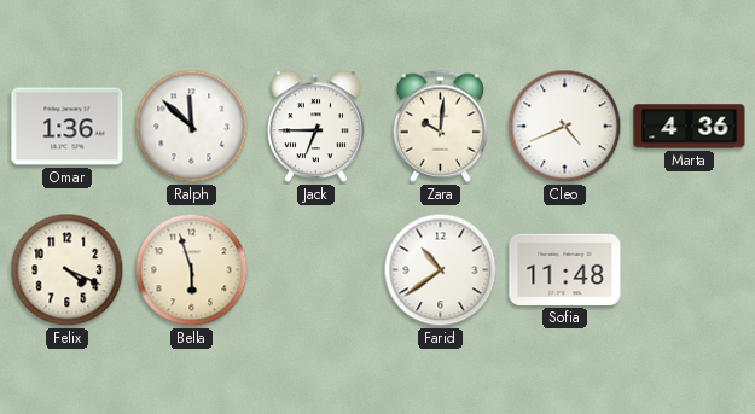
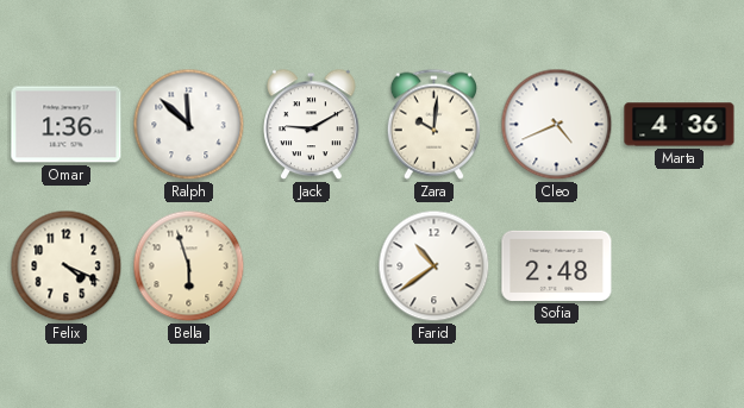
Jack: 6:45 -> 9:10
Sofia: 11:48 -> 2:48
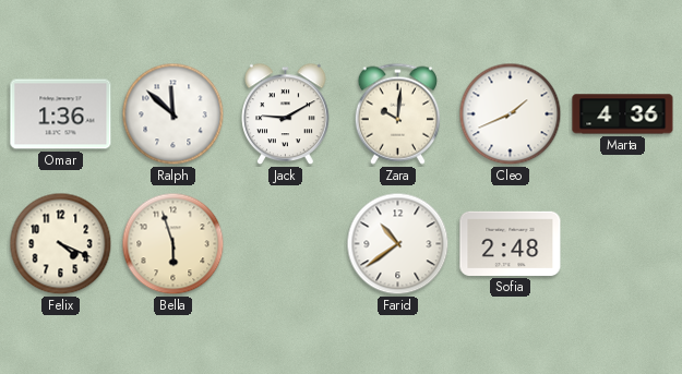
Cleo: 4:41 -> 1:41
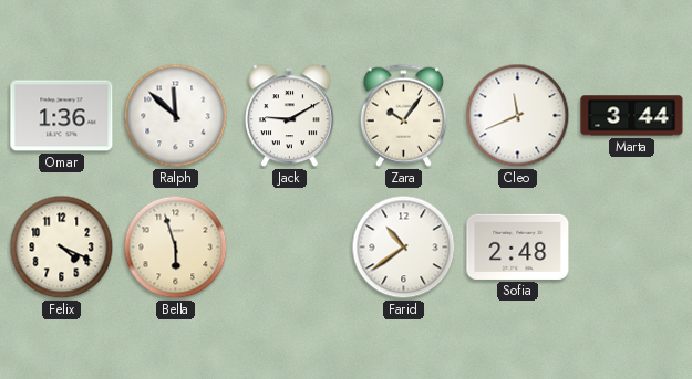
Zara: 10:01 -> 10:06
Cleo: 1:41 -> 11:41
Marta: 4:36 -> 3:44
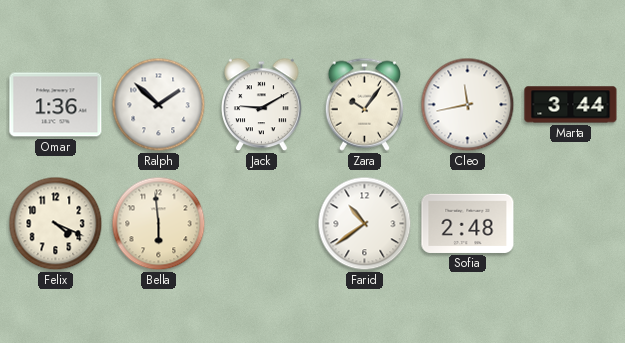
Ralph: 11:52 -> 1:52
Cleo: 11:41 -> 11:43
Bella: 5:57 -> 5:59
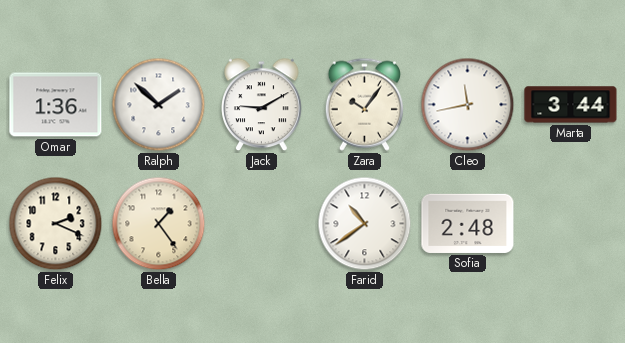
Felix: 4:19 -> 2:19
Bella: 5:59 -> 1:24
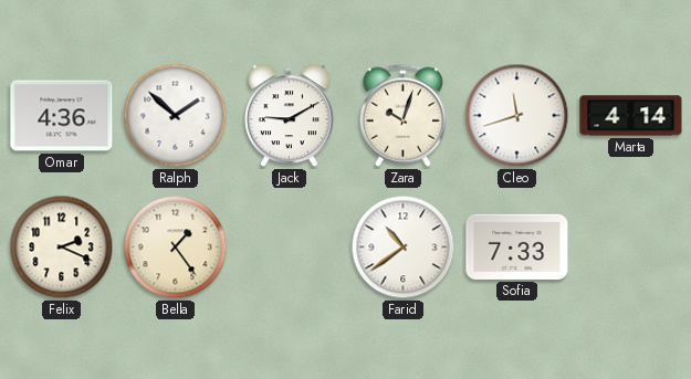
Omar: 1:36 -> 4:36
Zara: 10:06 -> 10:03
Cleo: 11:43 -> 11:42
Marta: 3:44 -> 4:14
Sofia: 2:48 -> 7:33
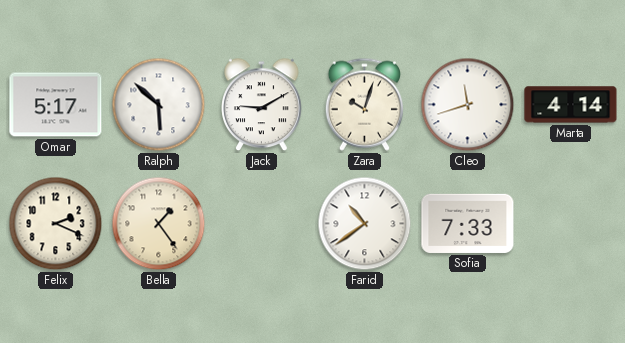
Omar: 4:36 -> 5:17
Ralph: 1:52 -> 5:52
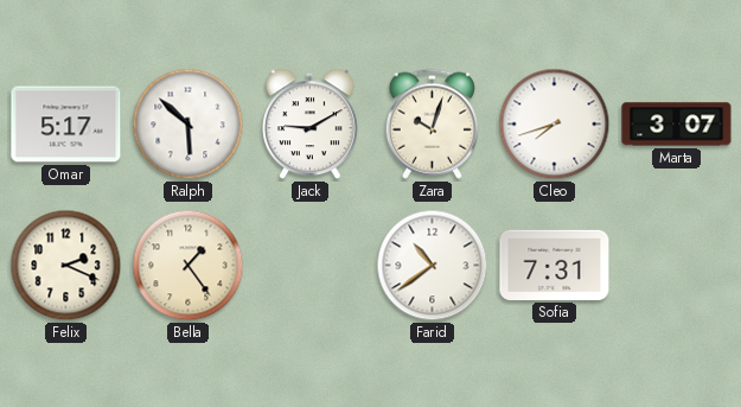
Cleo: 11:42 -> 7:42
Marta: 4:14 -> 3:07
Sofia: 7:33 -> 7:31
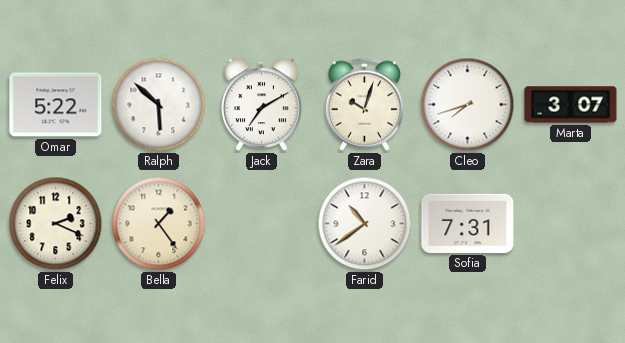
Omar: 5:17 -> 5:22
Jack: 9:10 -> 7:10
